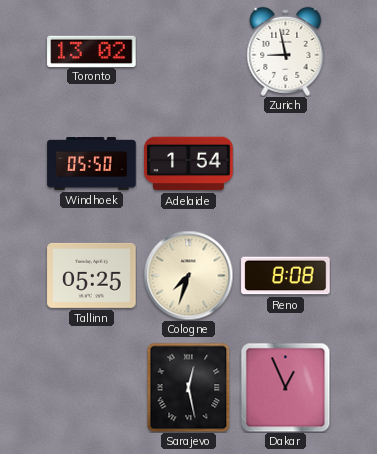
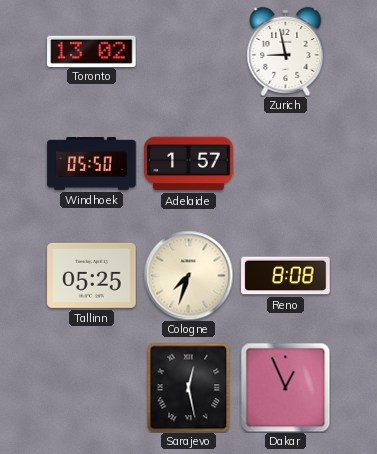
Adelaide: 1:54 -> 1:57
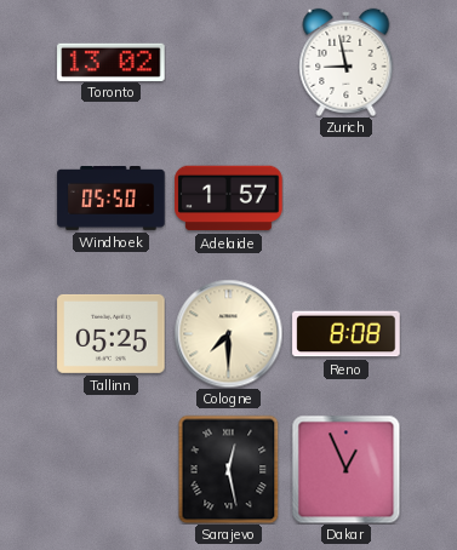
Cologne: 7:33 -> 7:30
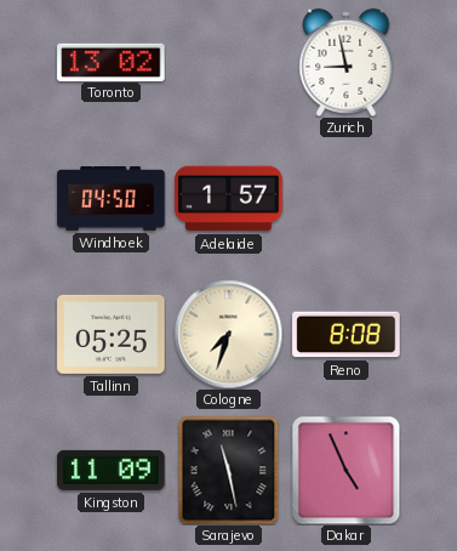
Windhoek: 05:50 -> 04:50
Cologne: 7:30 -> 7:33
Kingston: none -> 11:09
Sarajevo: 12:28 -> 11:28
Dakar: 12:56 -> 4:56
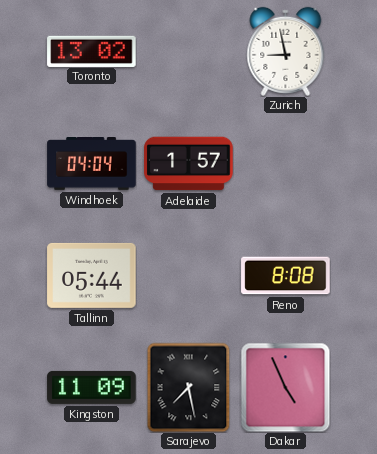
Windhoek: 04:50 -> 04:04
Tallinn: 05:25 -> 05:44
Cologne: 7:33 -> none
Sarajevo: 11:28 -> 7:28
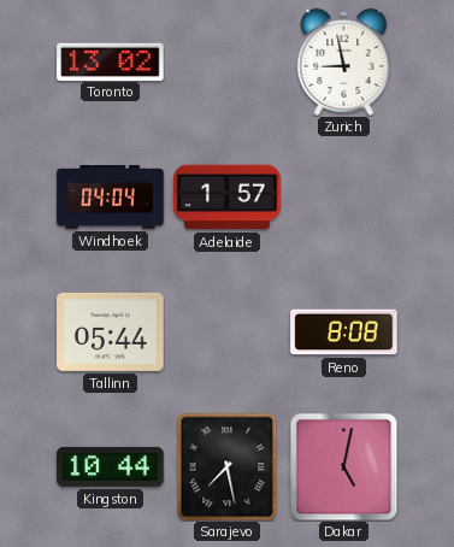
Kingston: 11:09 -> 10:44
Dakar: 4:56 -> 5:02
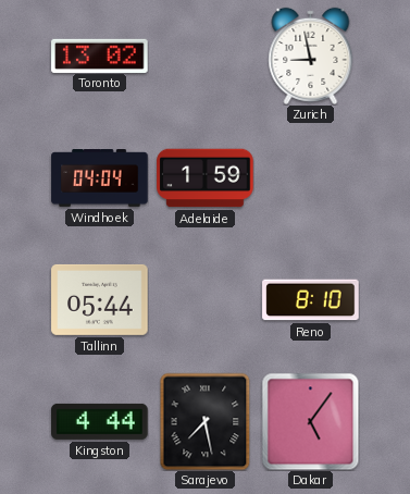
Adelaide: 1:57 -> 1:59
Reno: 8:08 -> 8:10
Kingston: 10:44 -> 4:44
Dakar: 5:02 -> 5:06
